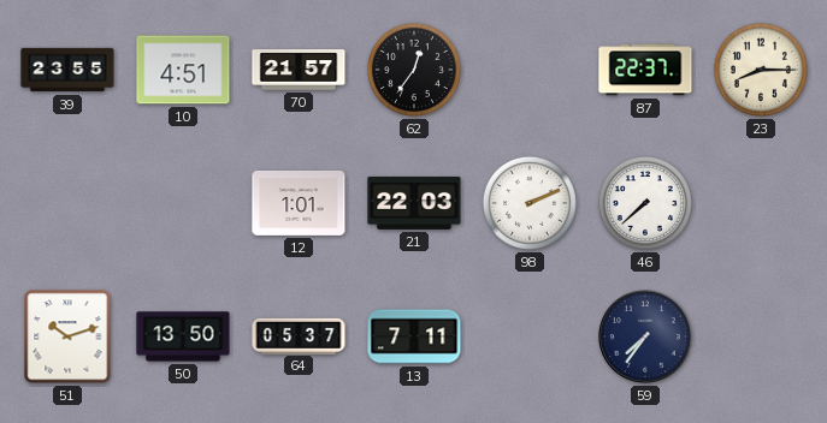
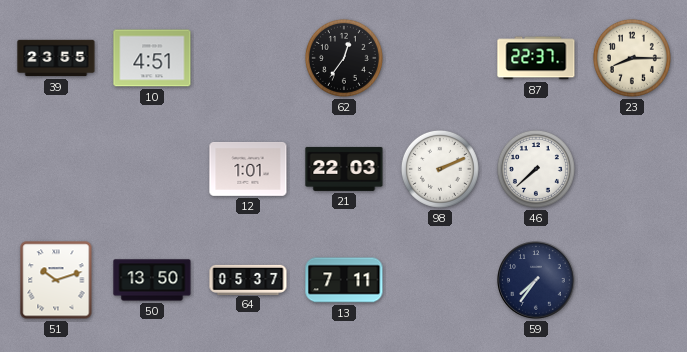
70: 21:57 -> none
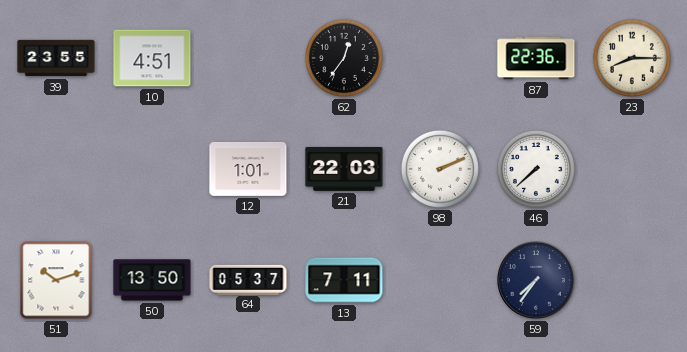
87: 22:37 -> 22:36
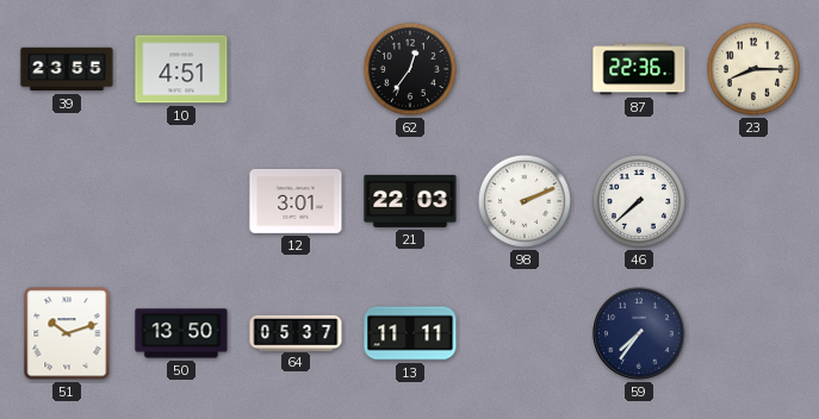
12: 1:01 -> 3:01
13: 7:11 -> 11:11
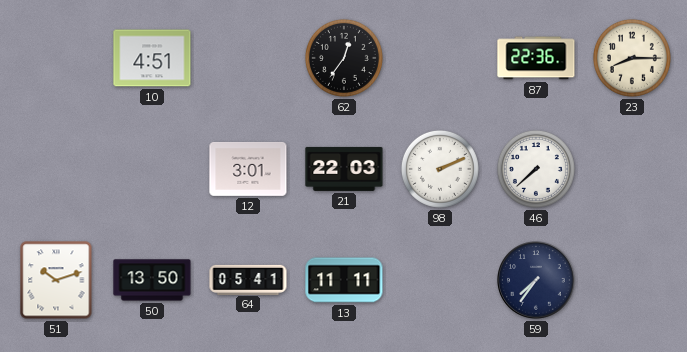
39: 23:55 -> none
64: 05:37 -> 05:41
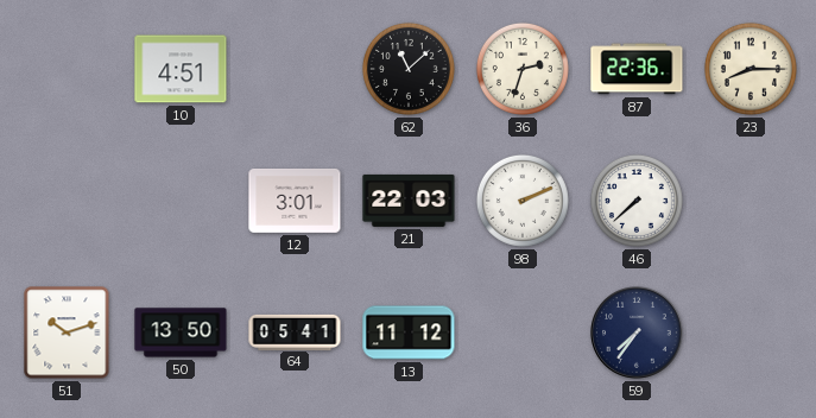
62: 12:36 -> 11:08
36: none -> 2:33
13: 11:11 -> 11:12
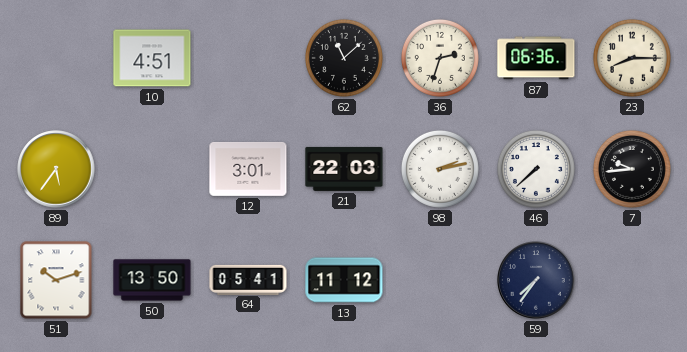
87: 22:36 -> 06:36
89: none -> 5:36
98: 2:11 -> 2:13
7: none -> 9:44
